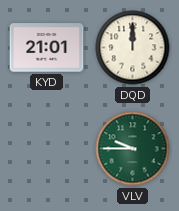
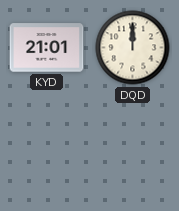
VLV: 9:45 -> none
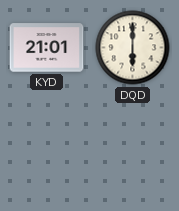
DQD: 12:00 -> 6:00
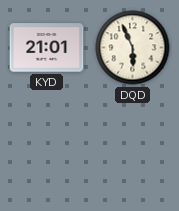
DQD: 6:00 -> 5:56
